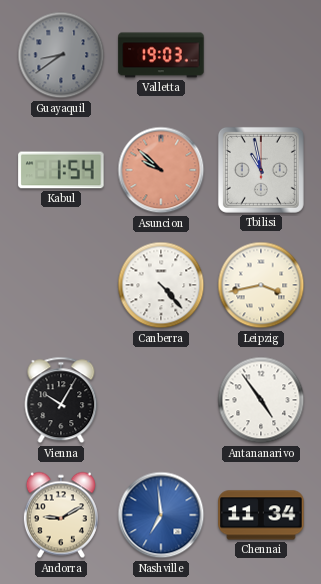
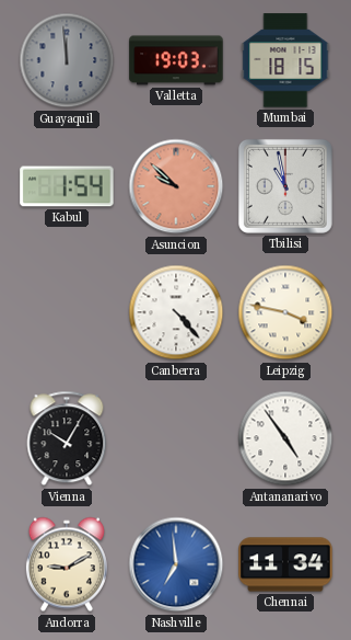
Guayaquil: 8:39 -> 11:59
Mumbai: none -> 18:15
Leipzig: 3:43 -> 3:47
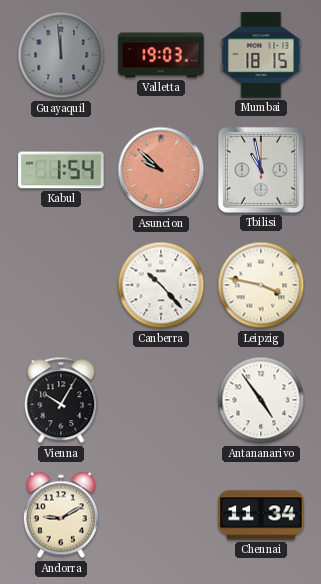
Canberra: 4:23 -> 10:23
Nashville: 6:59 -> none
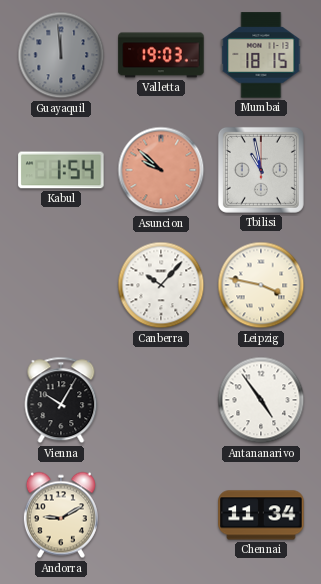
Canberra: 10:23 -> 10:07
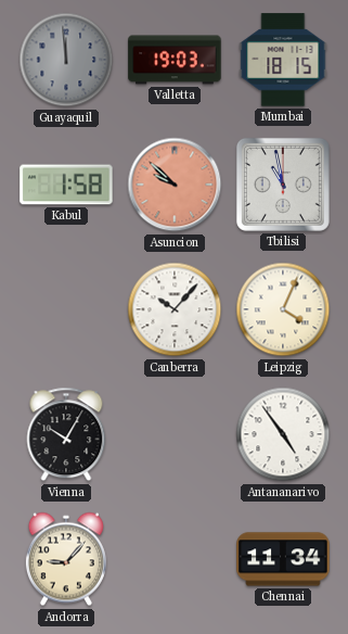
Kabul: 1:54 -> 1:58
Leipzig: 3:47 -> 4:04
Andorra: 9:10 -> 9:07
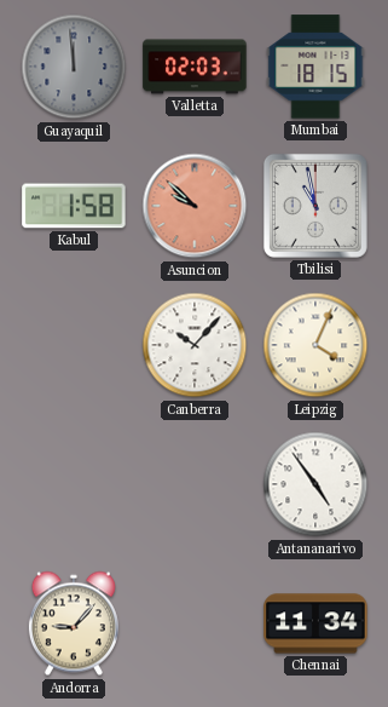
Valletta: 19:03 -> 02:03
Vienna: 10:05 -> none
